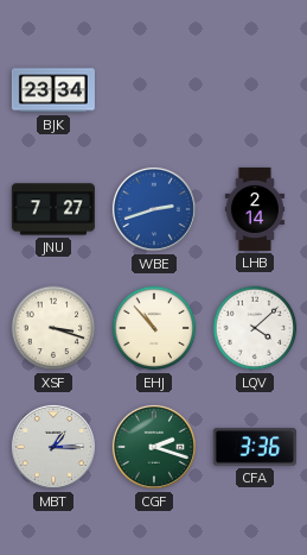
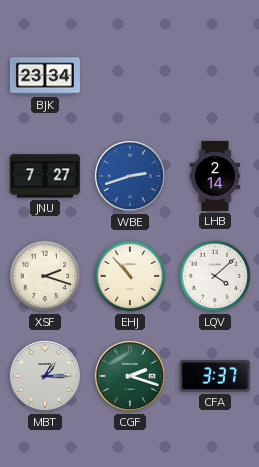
XSF: 3:18 -> 2:18
CFA: 3:36 -> 3:37
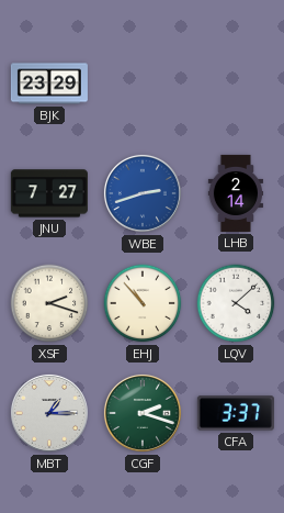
BJK: 23:34 -> 23:29
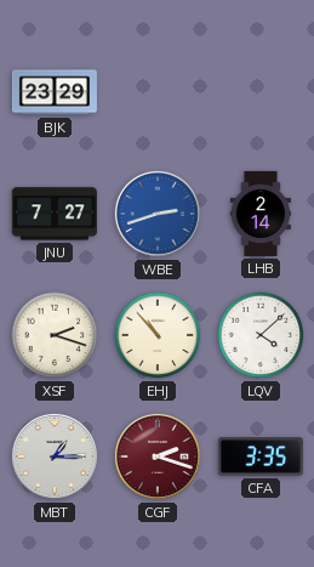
CGF dial: green -> burgundy
CFA: 3:37 -> 3:35
